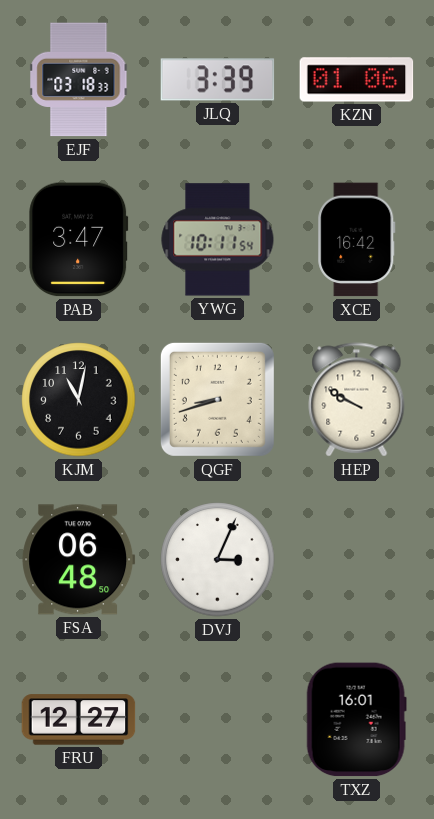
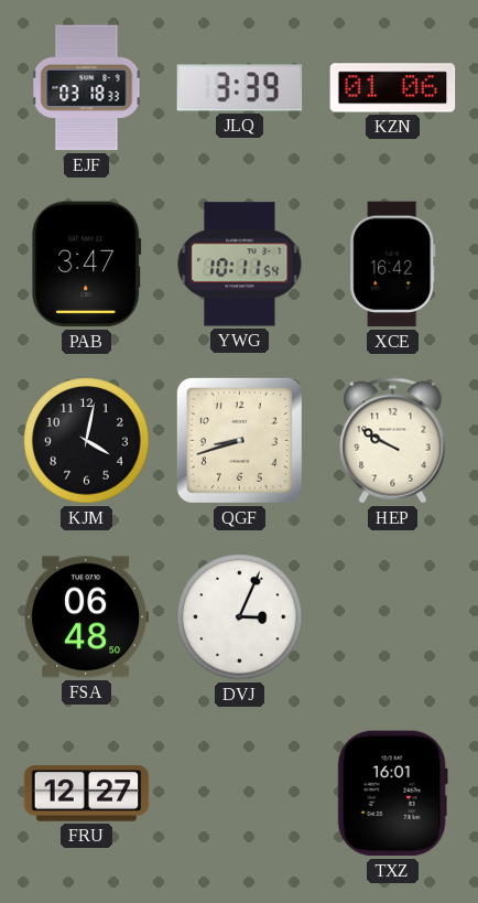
KJM: 11:02 -> 4:02
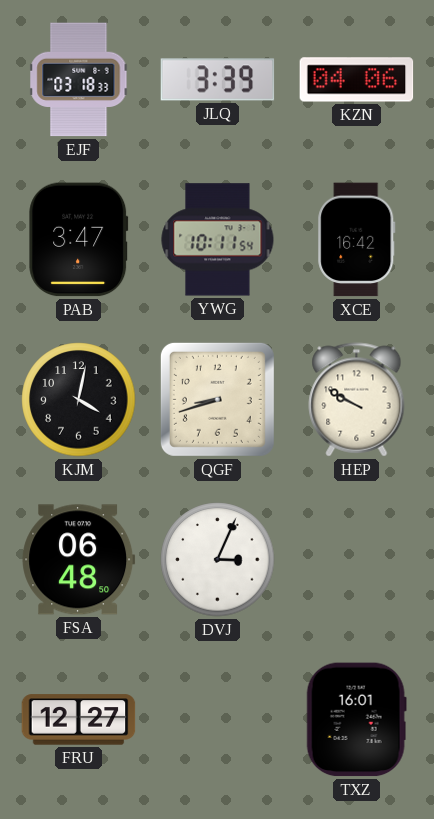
KZN: 01:06 -> 04:06
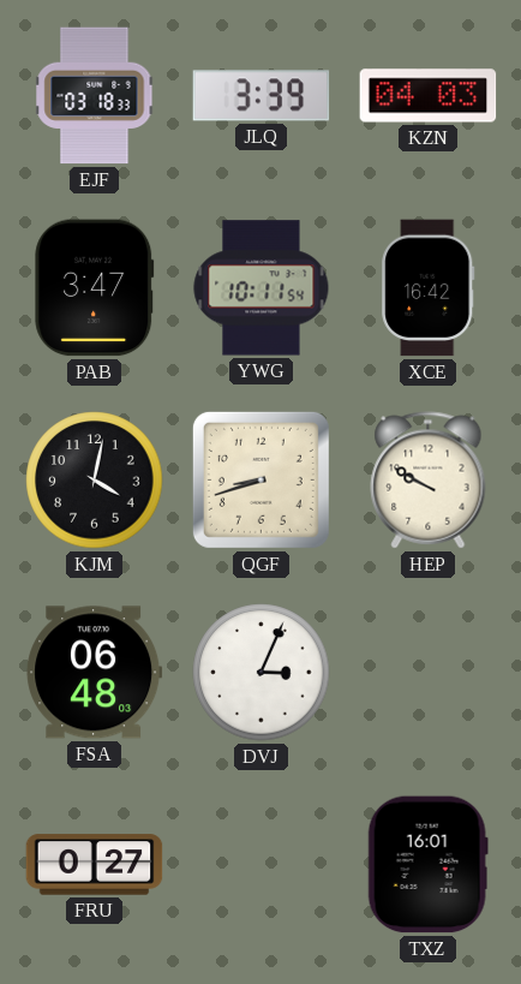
KZN: 04:06 -> 04:03
FSA: 06:48:50 -> 06:48:03
FRU: 12:27 -> 0:27
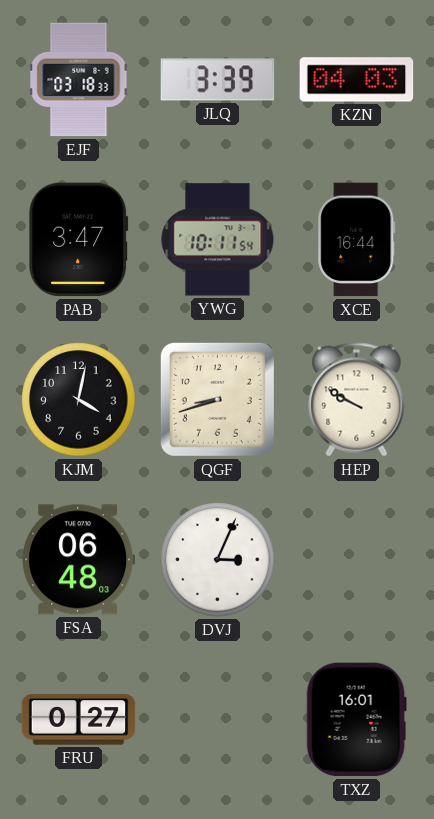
XCE: 16:42 -> 16:44
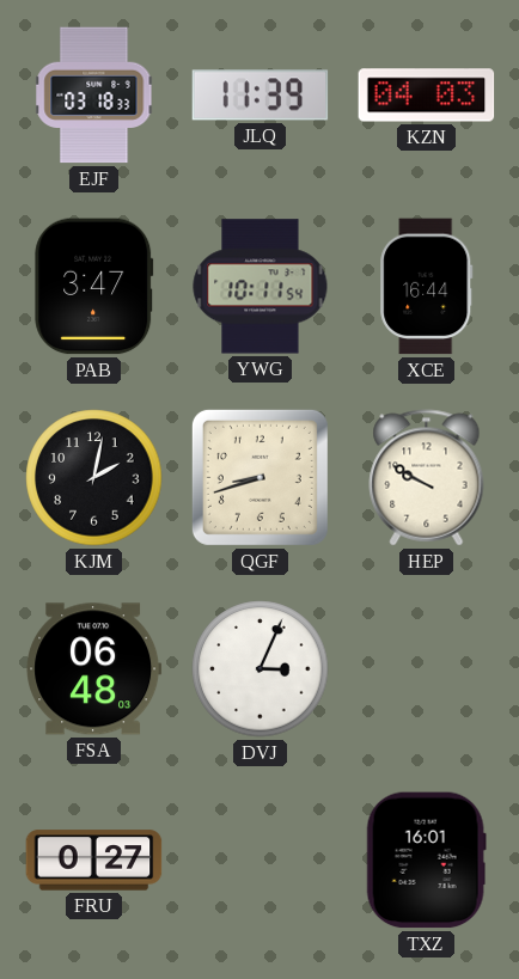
JLQ: 3:39 -> 11:39
KJM: 4:02 -> 2:02
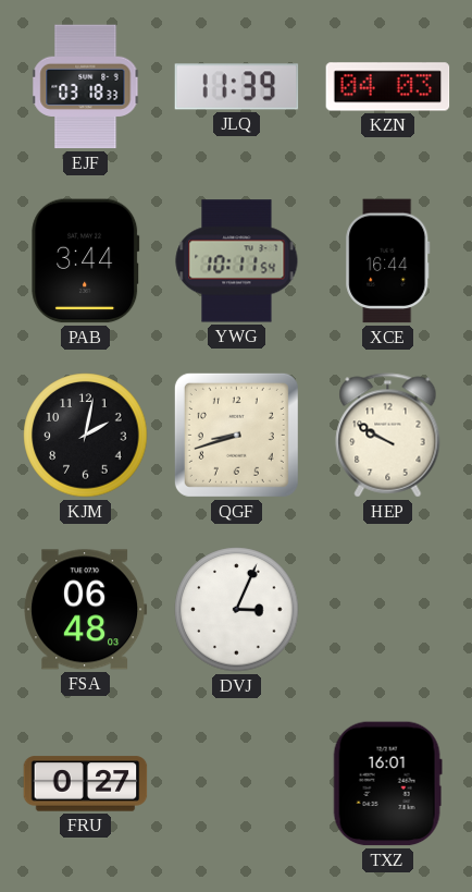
PAB: 3:47 -> 3:44
